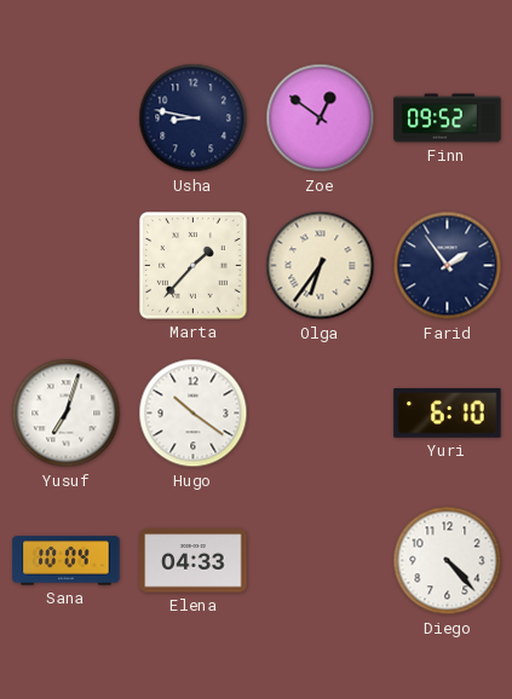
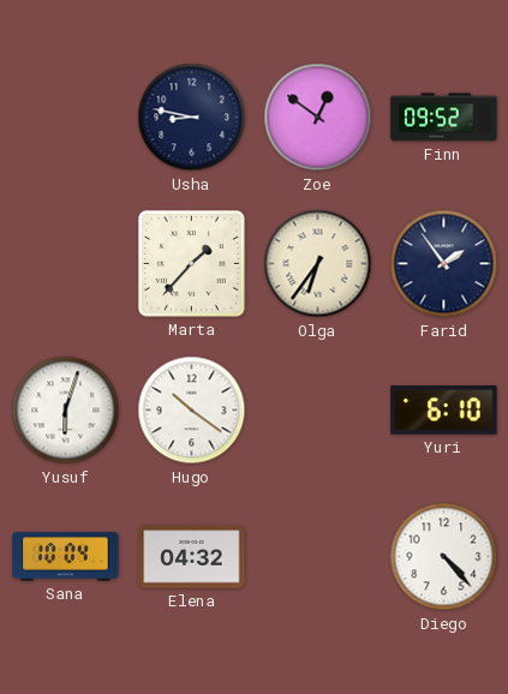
Yusuf: 7:03 -> 6:03
Elena: 04:33 -> 04:32
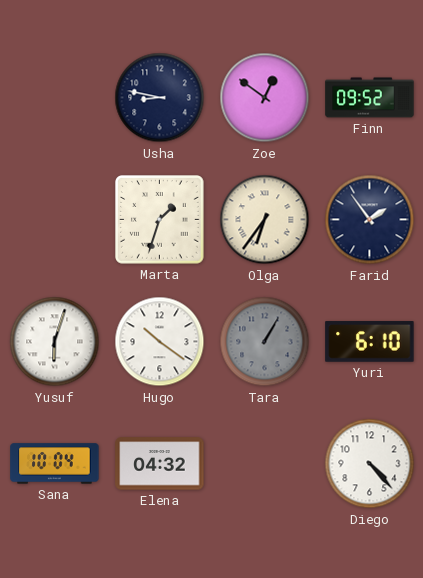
Marta: 1:37 -> 1:33
Tara: none -> 1:05
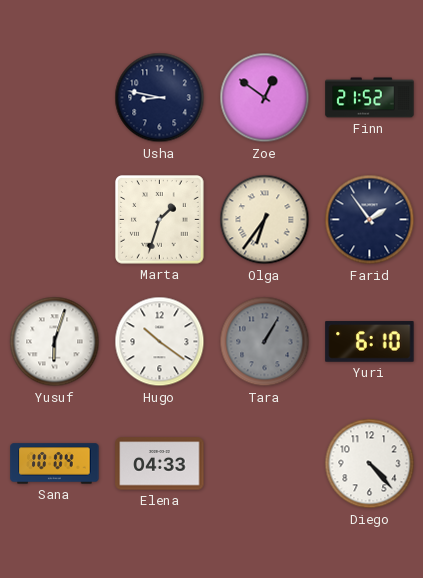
Finn: 09:52 -> 21:52
Elena: 04:32 -> 04:33
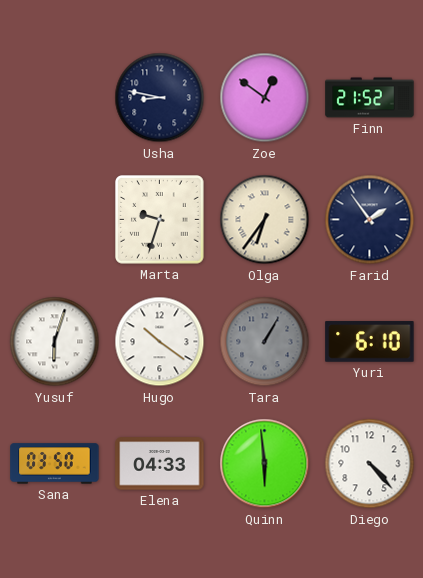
Marta: 1:33 -> 9:33
Sana: 10:04 -> 03:50
Quinn: none -> 5:59
